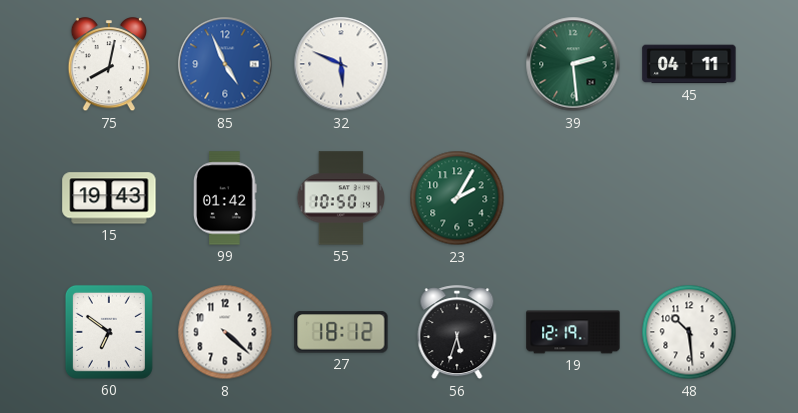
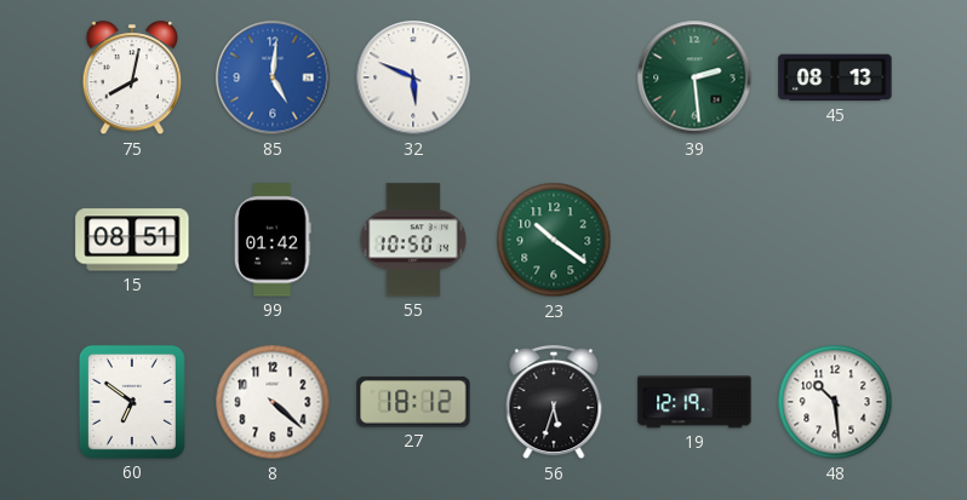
85: 4:56 -> 5:01
45: 04:11 -> 08:13
15: 19:43 -> 08:51
23: 2:05 -> 10:21
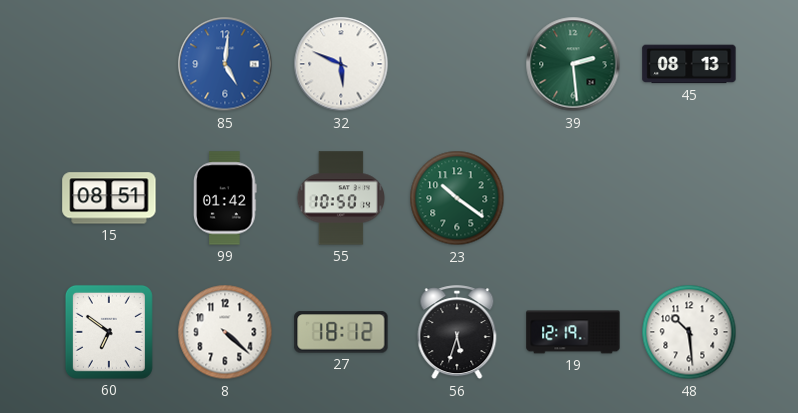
75: 8:02 -> none
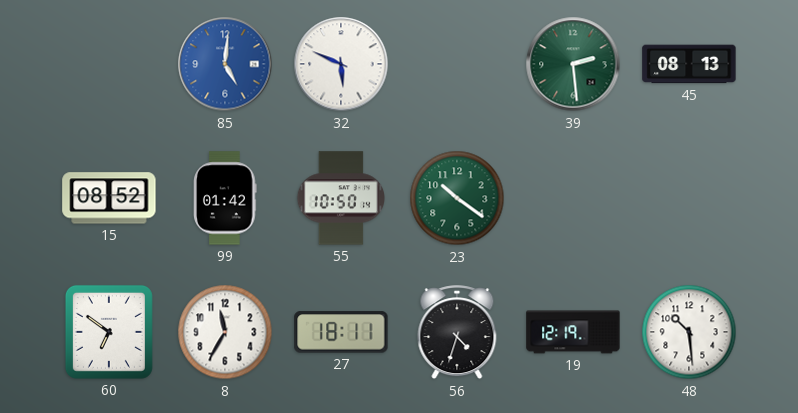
15: 08:51 -> 08:52
8: 4:22 -> 11:35
27: 18:12 -> 18:11
56: 5:33 -> 4:33
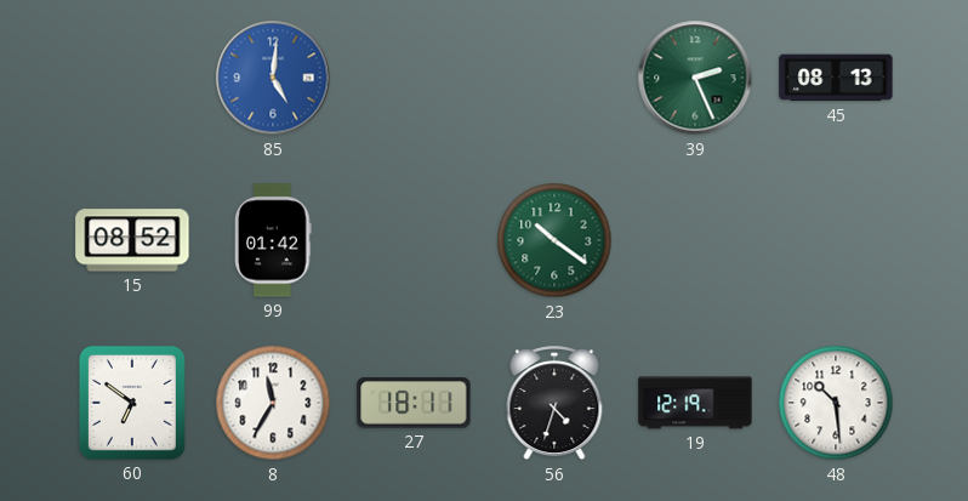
32: 5:49 -> none
39: 2:29 -> 2:26
55: 10:50 -> none
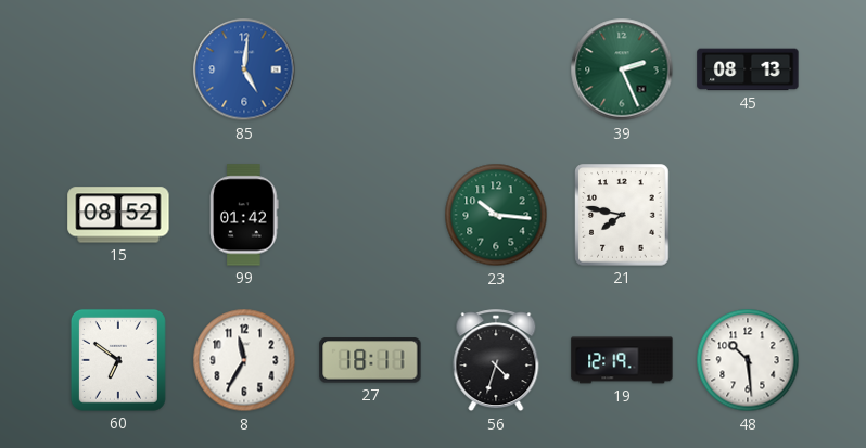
23: 10:21 -> 10:16
21: none -> 7:47
